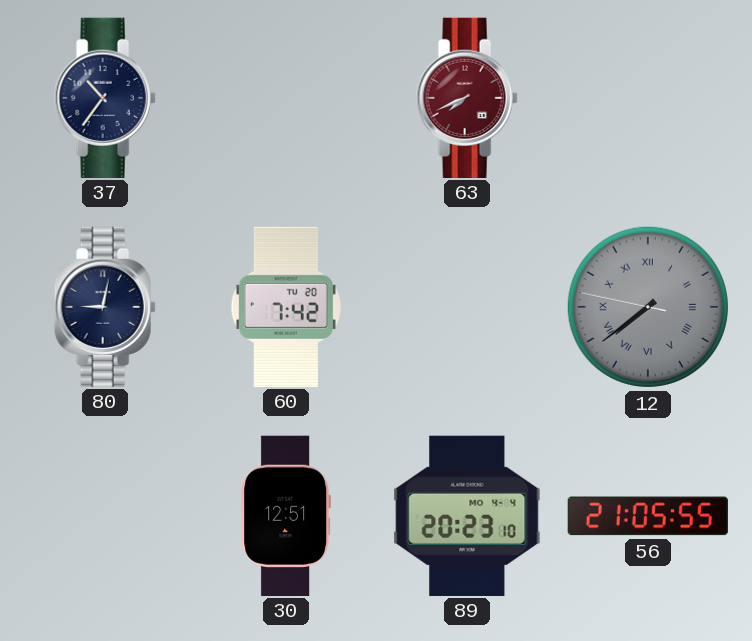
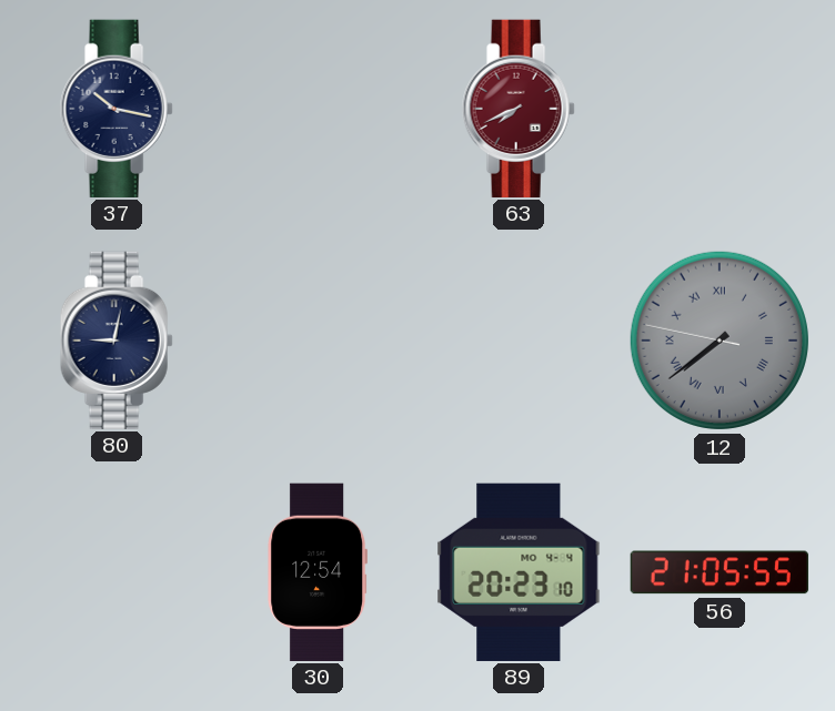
37: 10:36 -> 10:17
60: 7:42 -> none
30: 12:51 -> 12:54
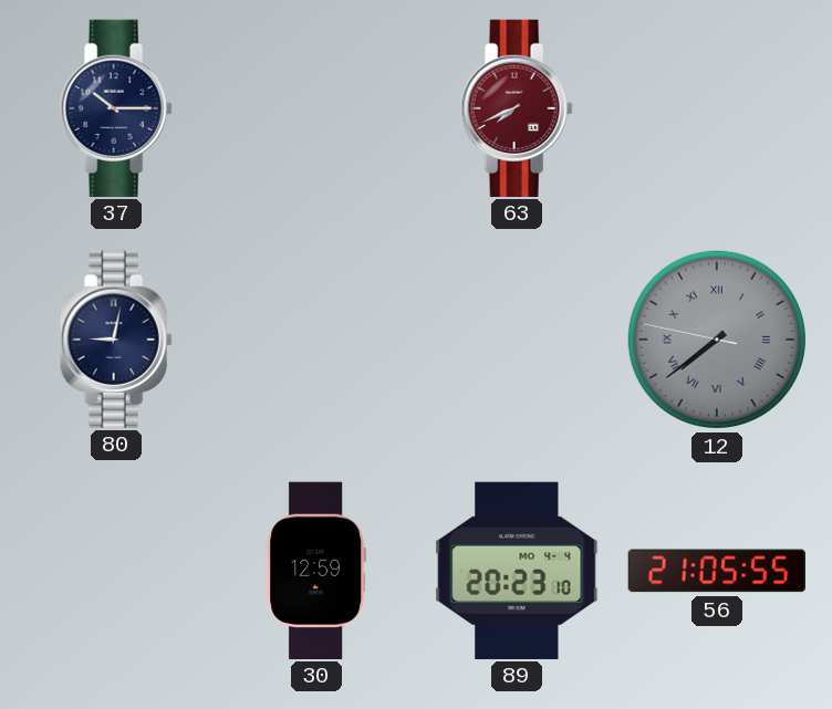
37: 10:17 -> 10:15
30: 12:54 -> 12:59
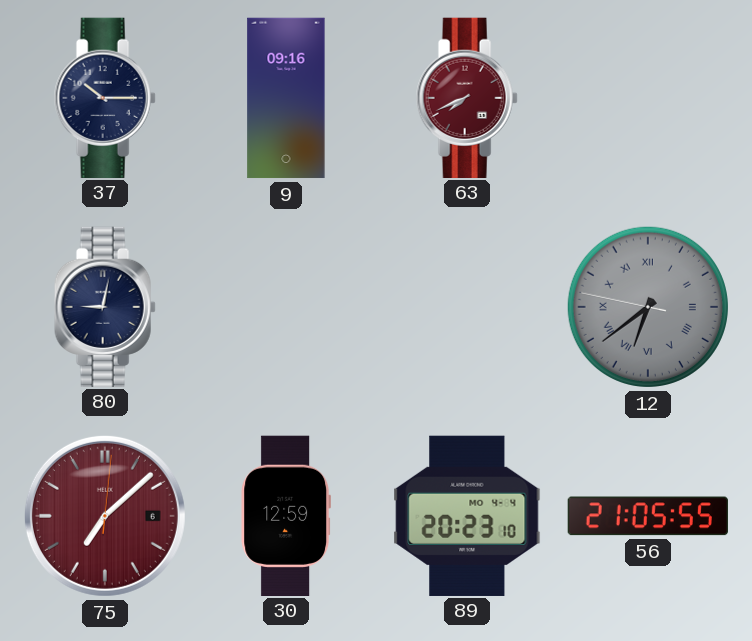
9: none -> 09:16
12: 7:38 -> 6:38
75: none -> 7:08
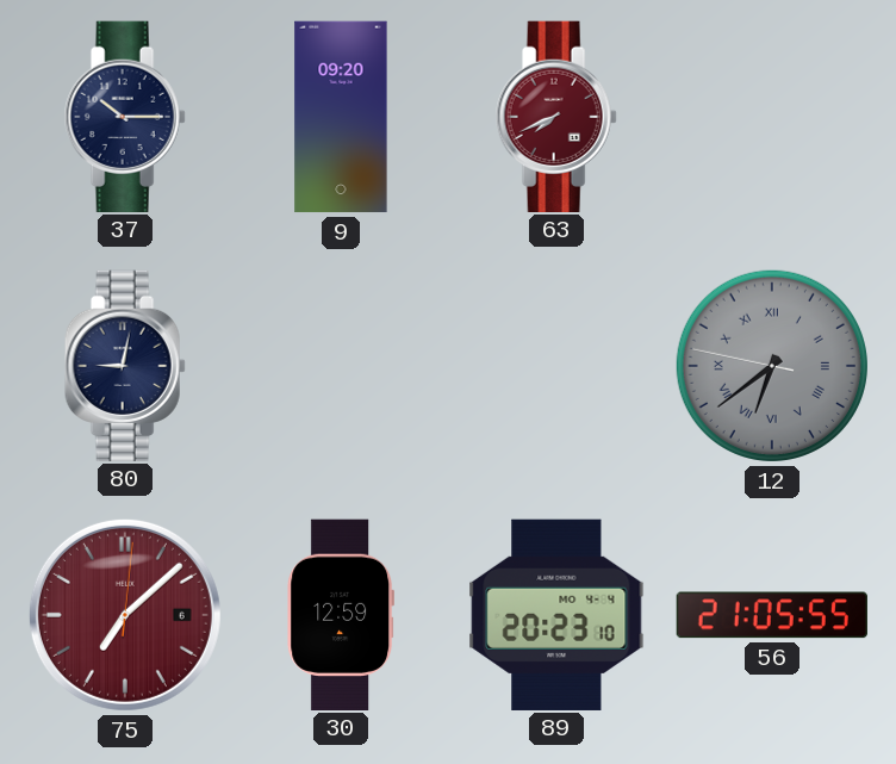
9: 09:16 -> 09:20
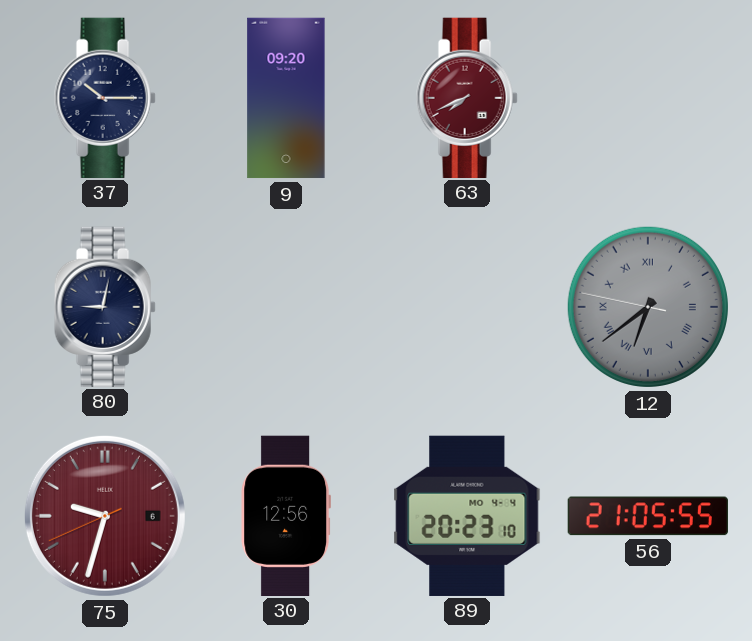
75: 7:08 -> 9:32
30: 12:59 -> 12:56
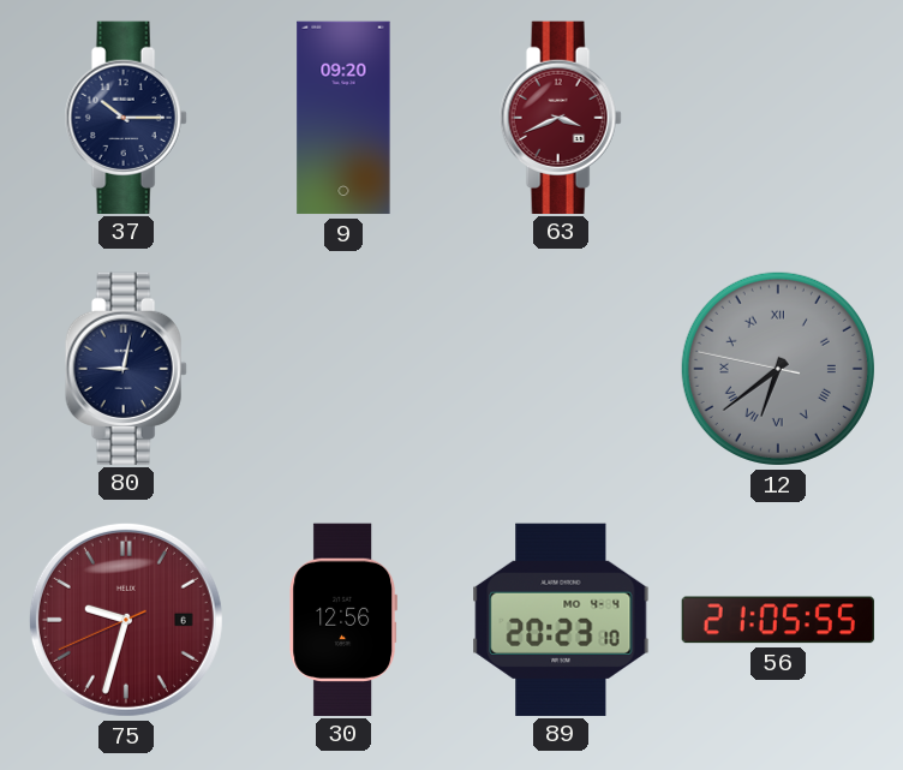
63: 7:41 -> 3:41
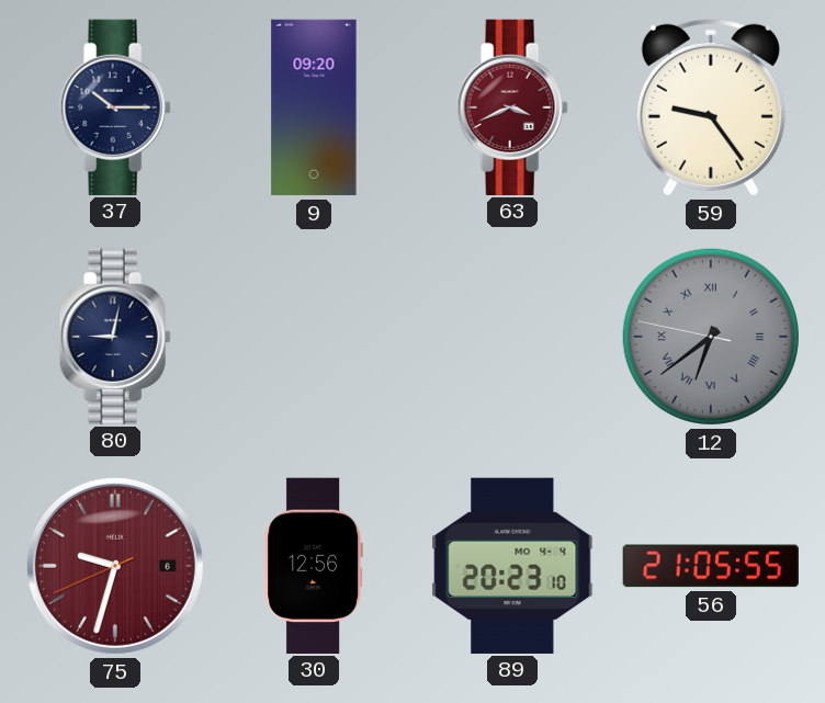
59: none -> 9:24
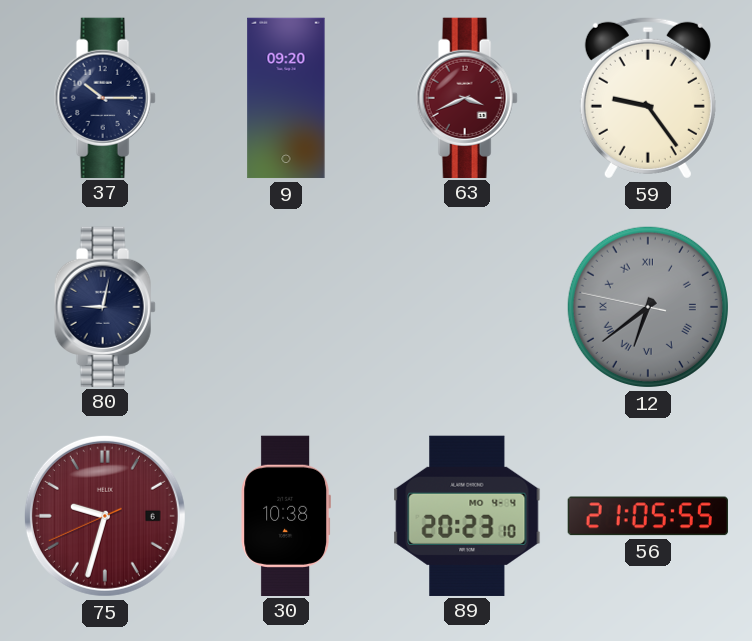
30: 12:56 -> 10:38
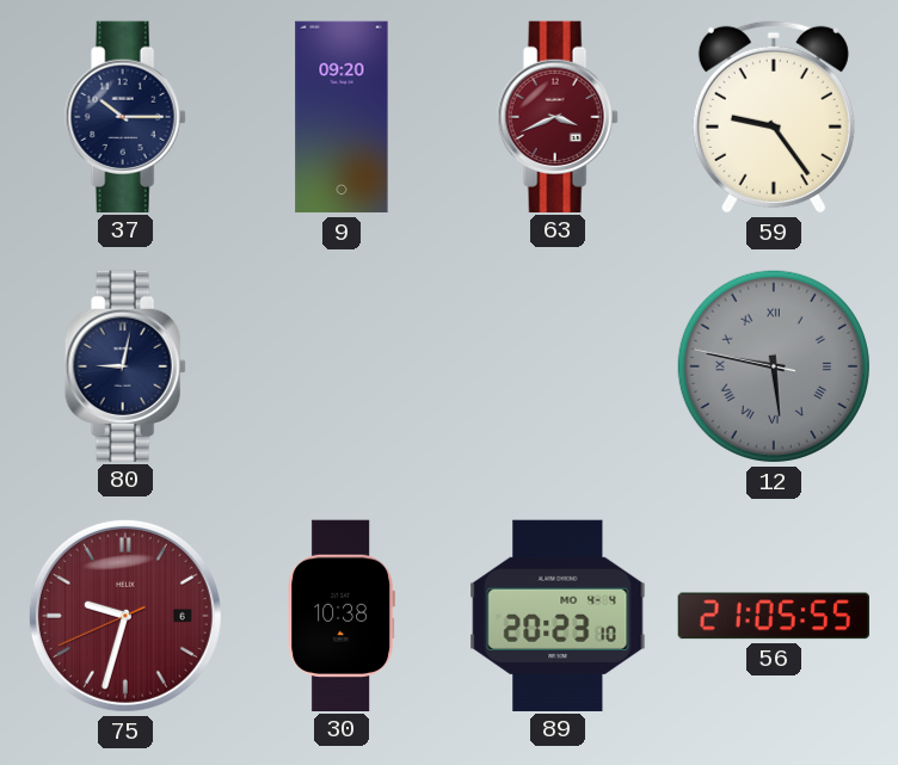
12: 6:38 -> 5:46
